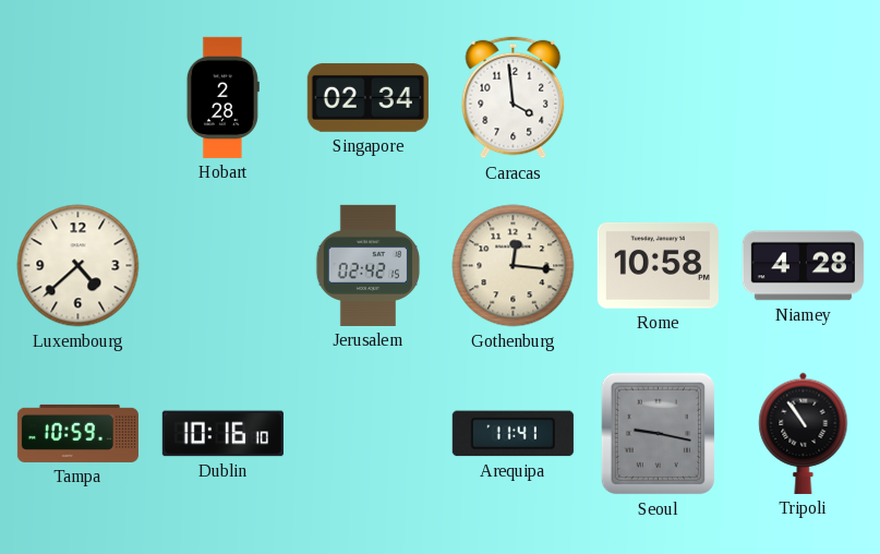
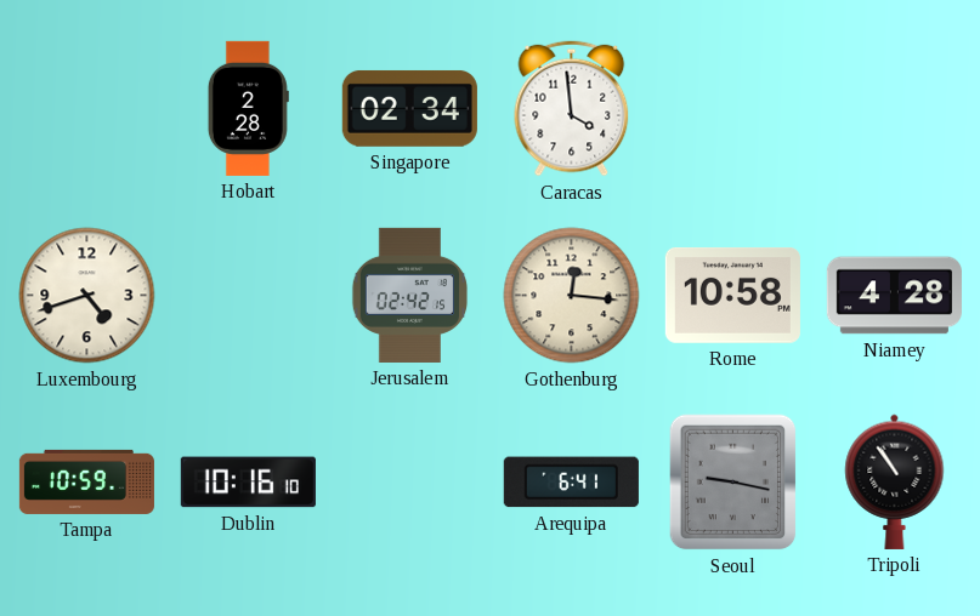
Luxembourg: 4:38 -> 4:42
Arequipa: 11:41 -> 6:41
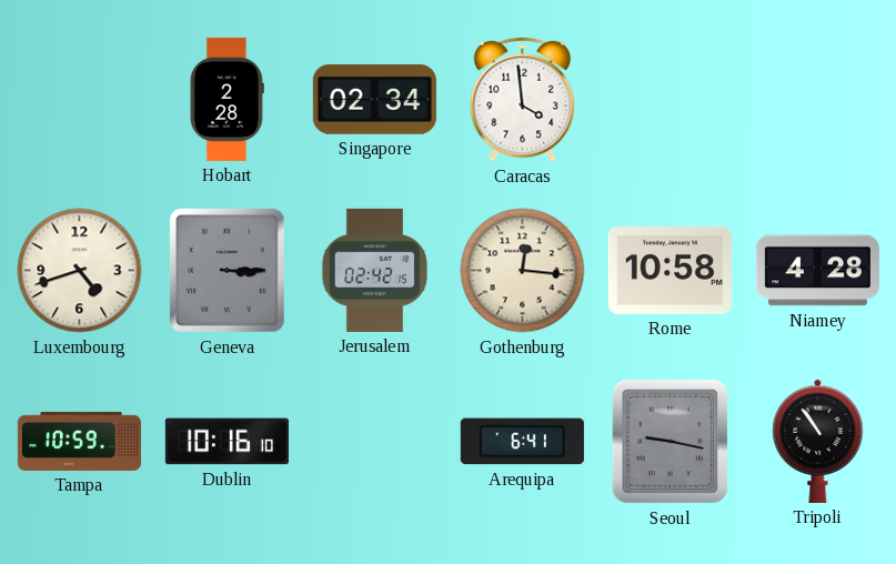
Geneva: none -> 3:15
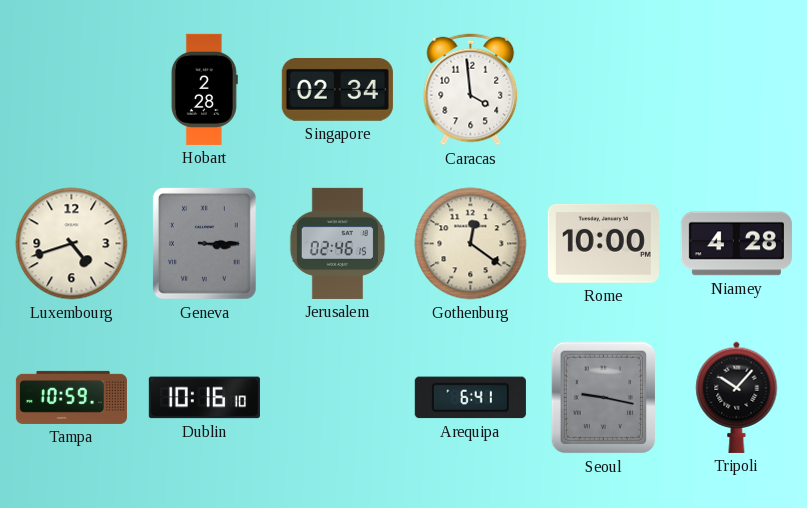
Jerusalem: 02:42 -> 02:46
Gothenburg: 12:16 -> 12:21
Rome: 10:58 -> 10:00
Tripoli: 10:54 -> 10:07
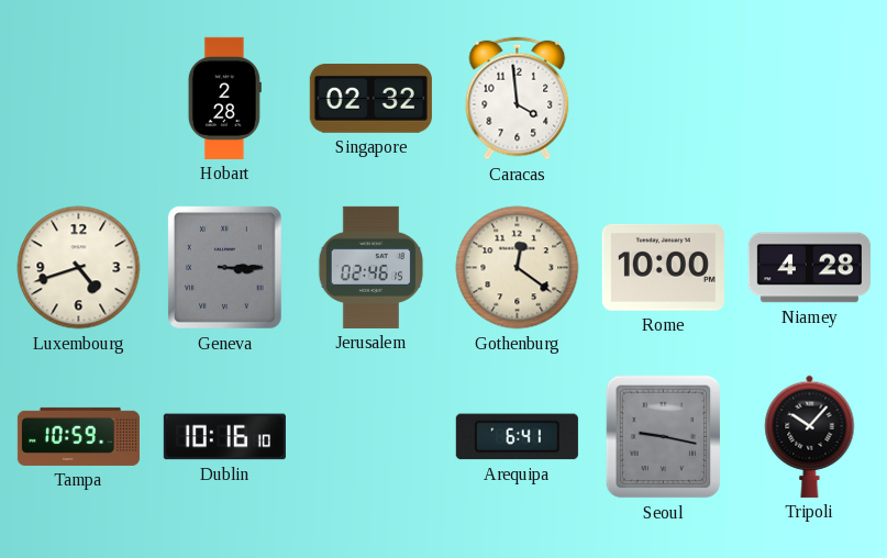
Singapore: 02:34 -> 02:32
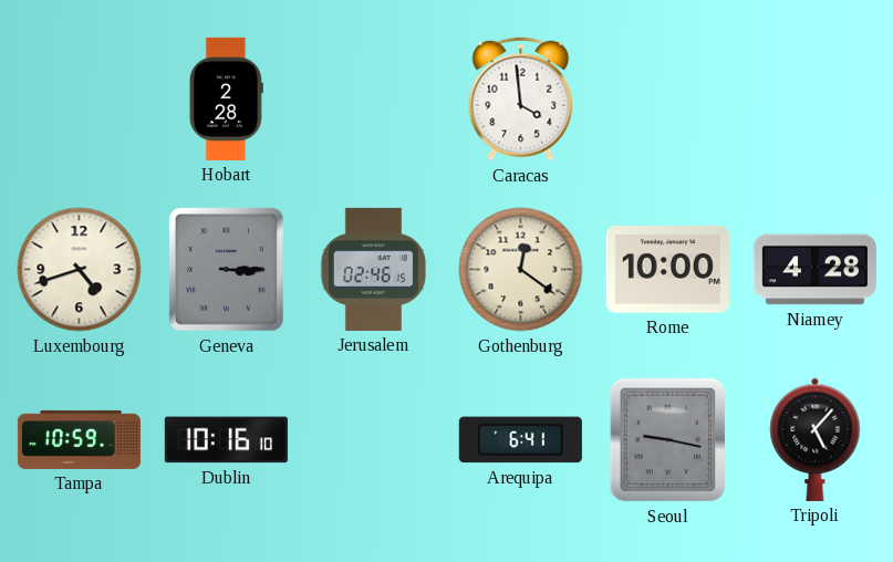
Singapore: 02:32 -> none
Tripoli: 10:07 -> 5:07
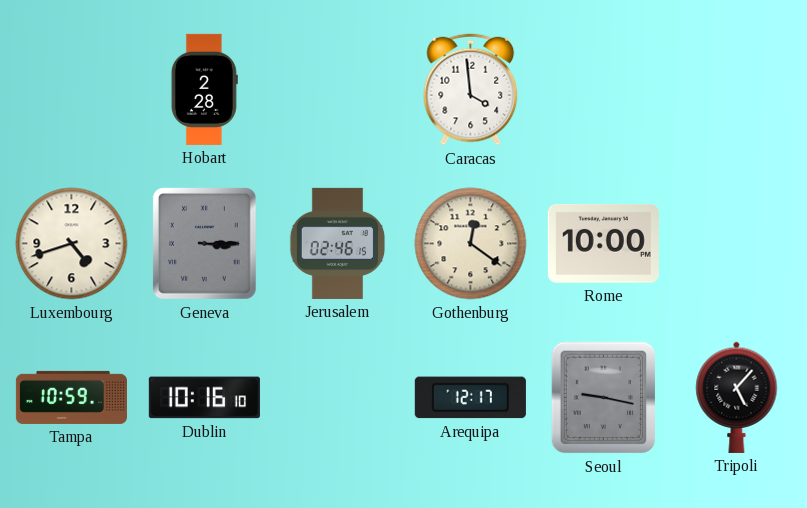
Niamey: 4:28 -> none
Arequipa: 6:41 -> 12:17
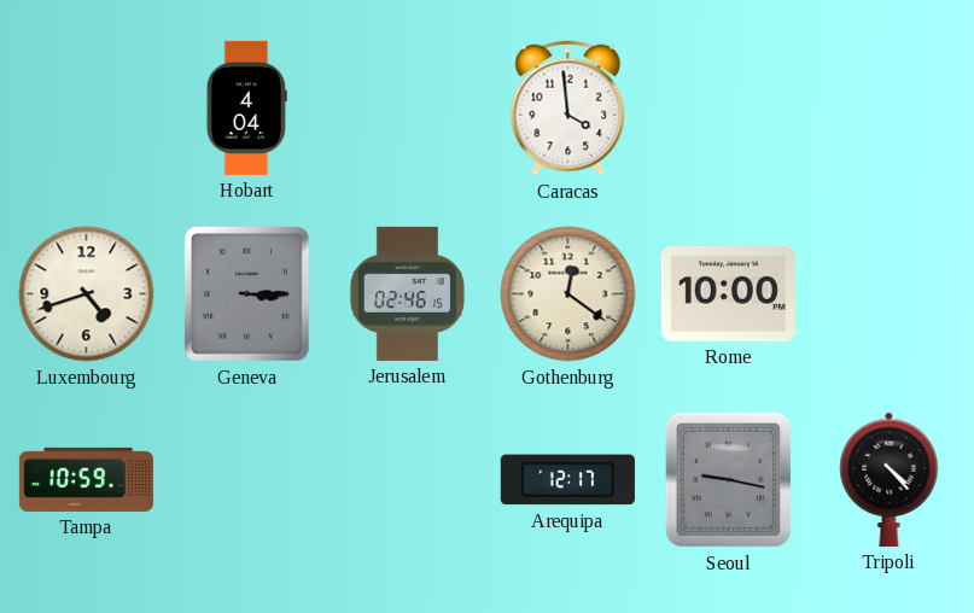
Hobart: 2:28 -> 4:04
Dublin: 10:16 -> none
Tripoli: 5:07 -> 4:23
